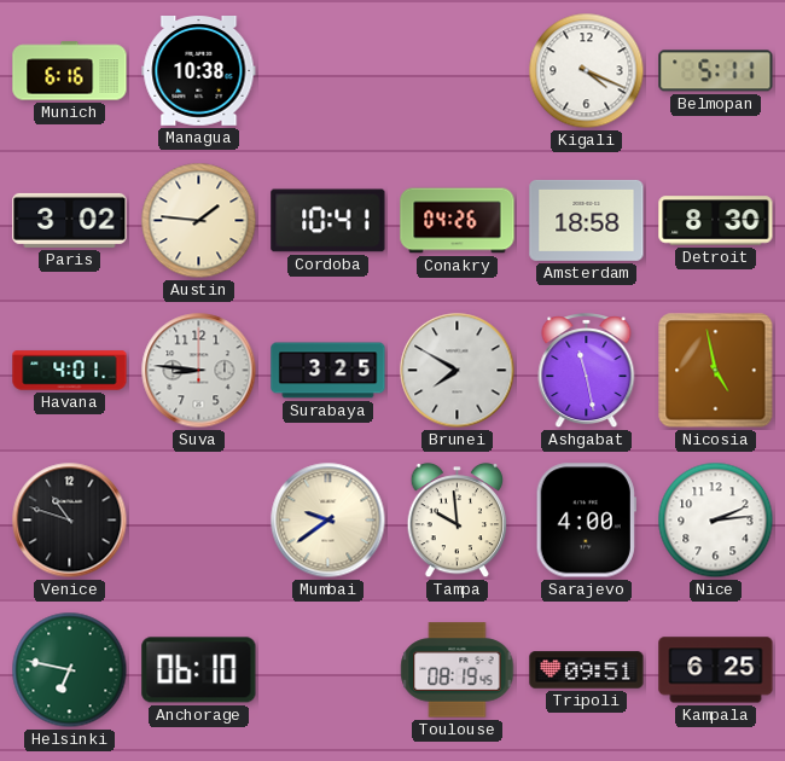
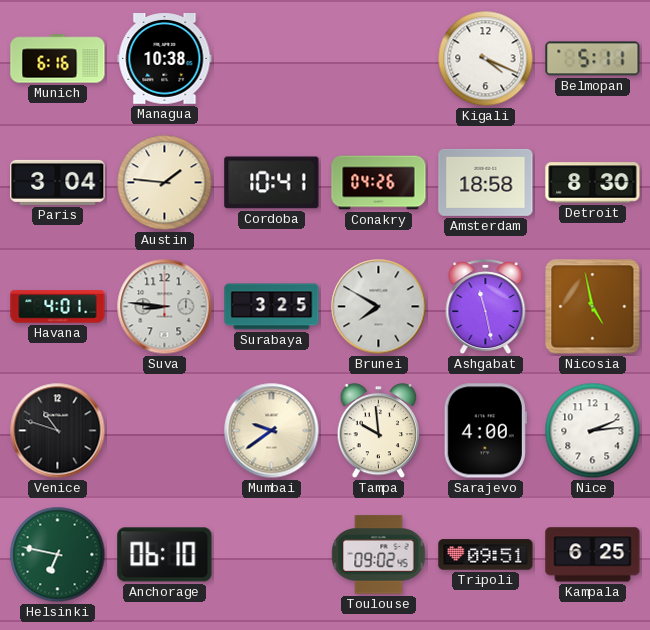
Paris: 3:02 -> 3:04
Toulouse: 08:19 -> 09:02
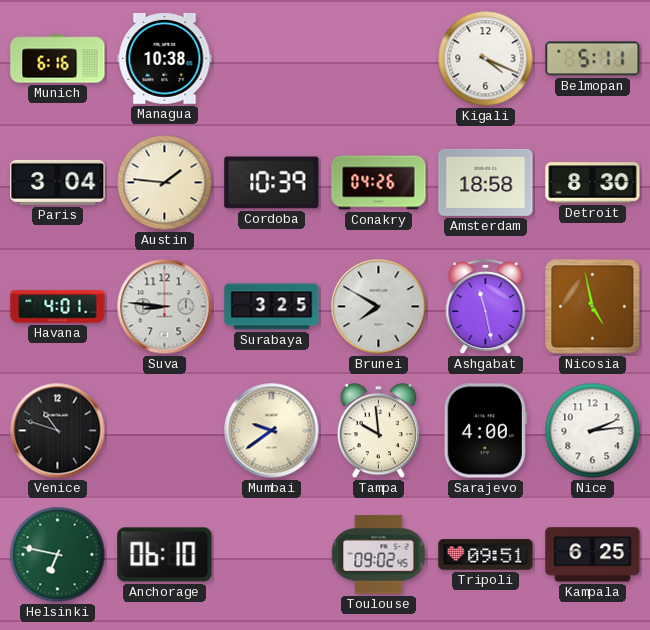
Cordoba: 10:41 -> 10:39
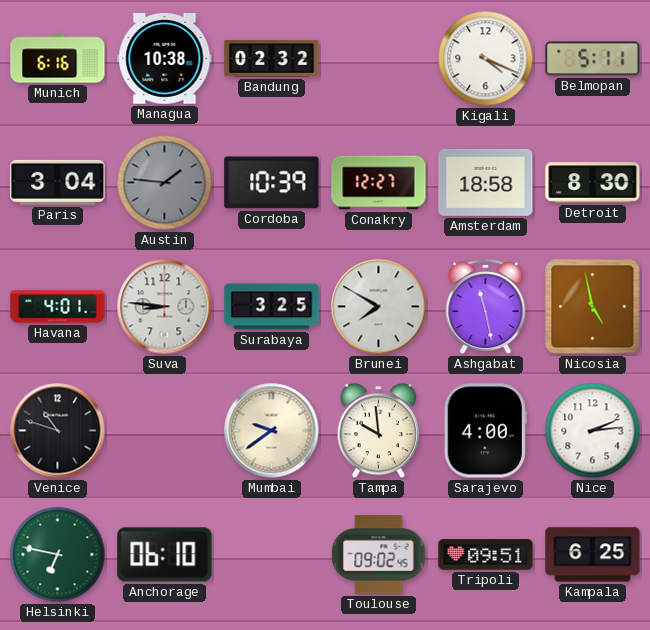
Bandung: none -> 02:32
Austin dial: cream -> grey
Conakry: 04:26 -> 12:27
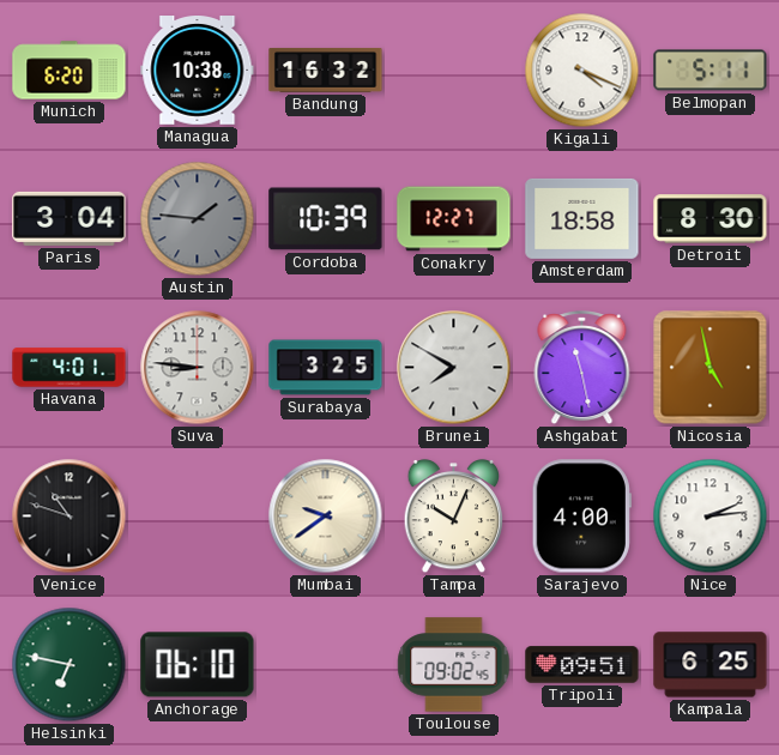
Munich: 6:16 -> 6:20
Bandung: 02:32 -> 16:32
Tampa: 9:59 -> 10:04
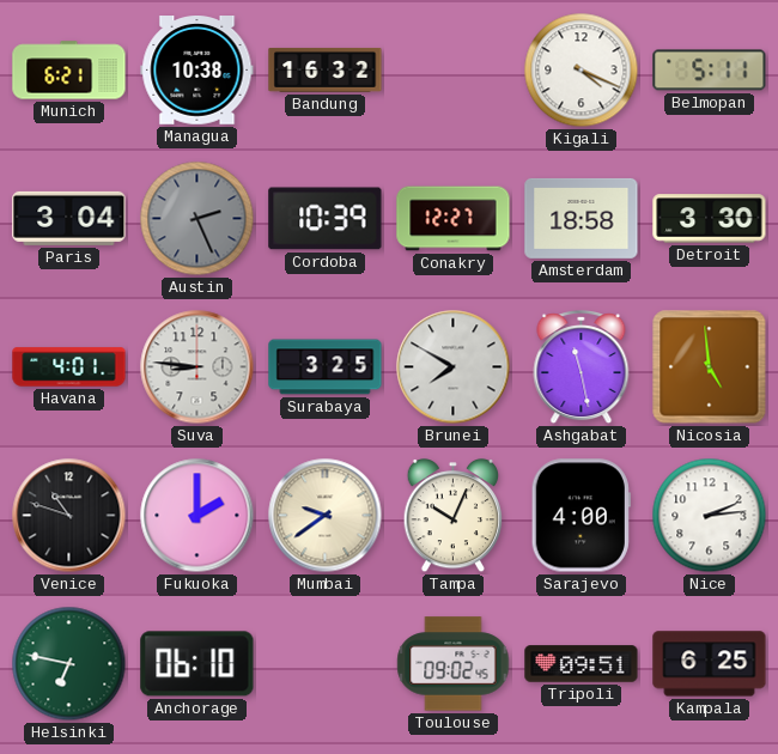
Munich: 6:20 -> 6:21
Austin: 1:46 -> 2:26
Detroit: 8:30 -> 3:30
Nicosia: 4:58 -> 4:59
Fukuoka: none -> 2:00
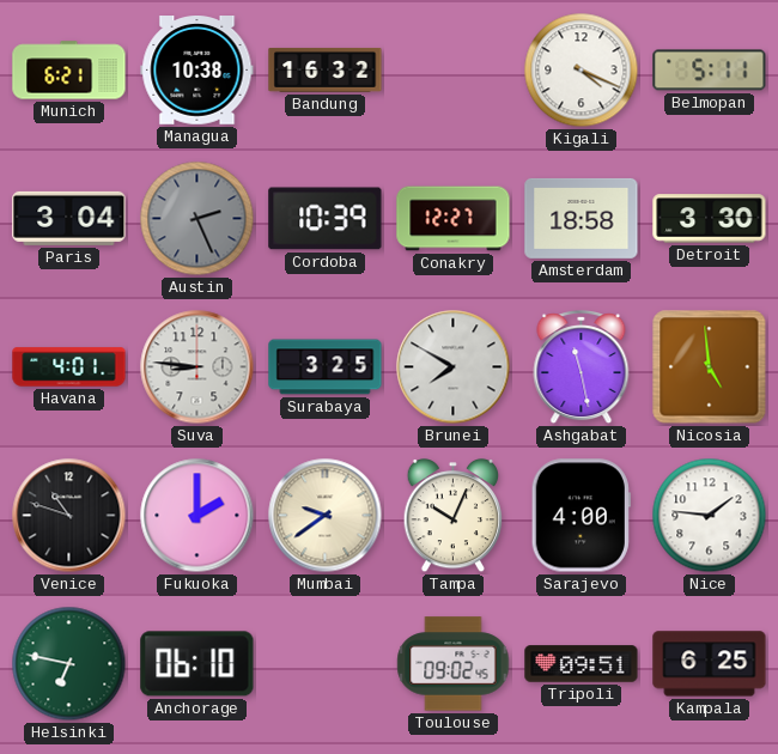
Nice: 2:14 -> 1:46
